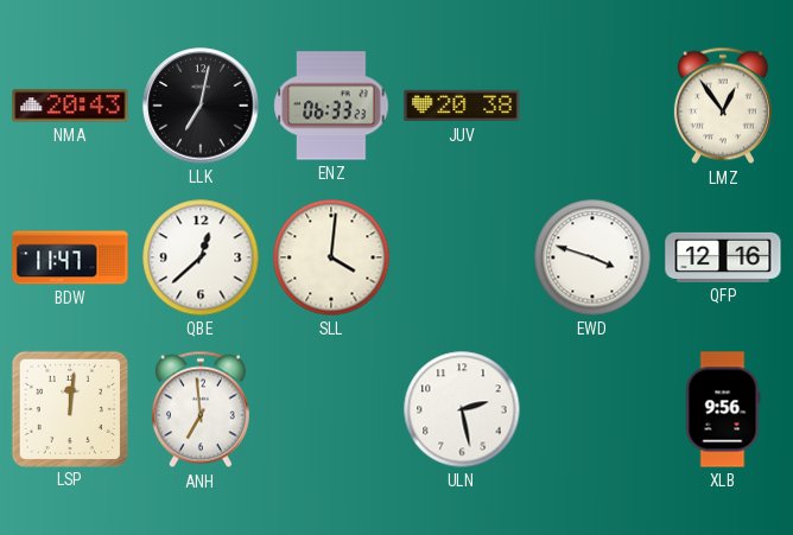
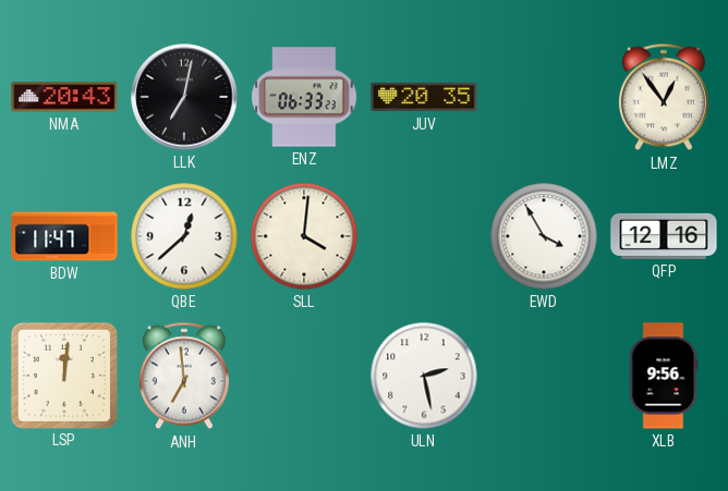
JUV: 20:38 -> 20:35
EWD: 3:48 -> 3:55
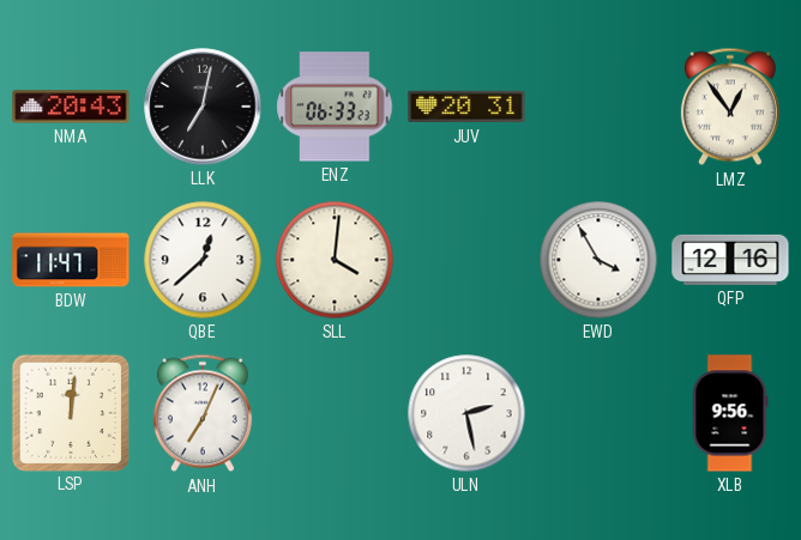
JUV: 20:35 -> 20:31
ANH: 6:59 -> 7:04
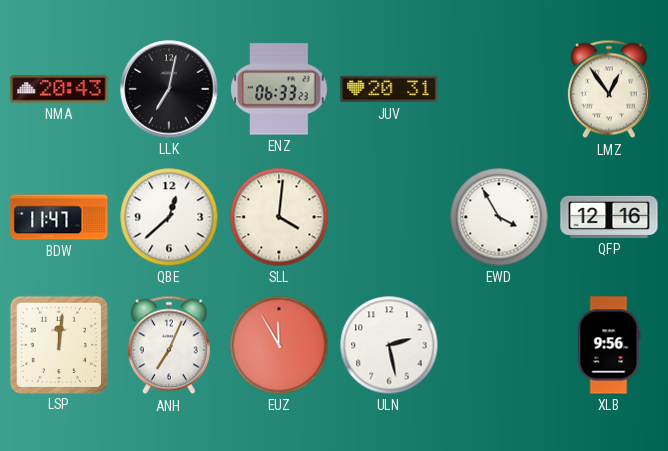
EUZ: none -> 11:55
